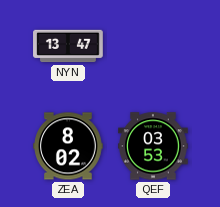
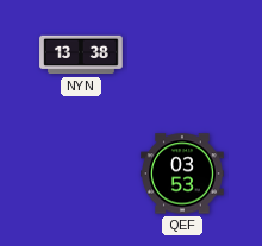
NYN: 13:47 -> 13:38
ZEA: 8:02 -> none
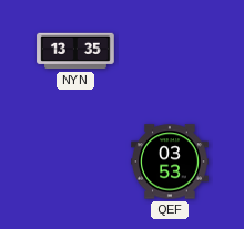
NYN: 13:38 -> 13:35
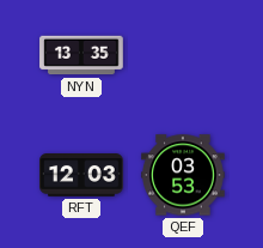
RFT: none -> 12:03
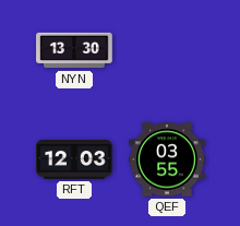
NYN: 13:35 -> 13:30
QEF: 03:53 -> 03:55
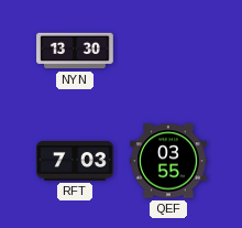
RFT: 12:03 -> 7:03
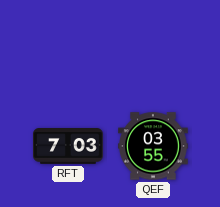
NYN: 13:30 -> none
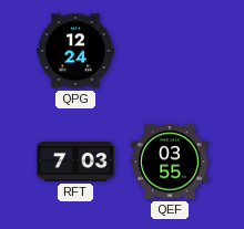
QPG: none -> 12:24
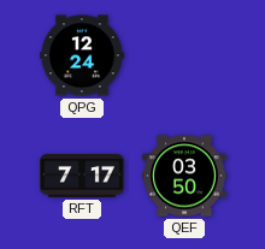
RFT: 7:03 -> 7:17
QEF: 03:55 -> 03:50
